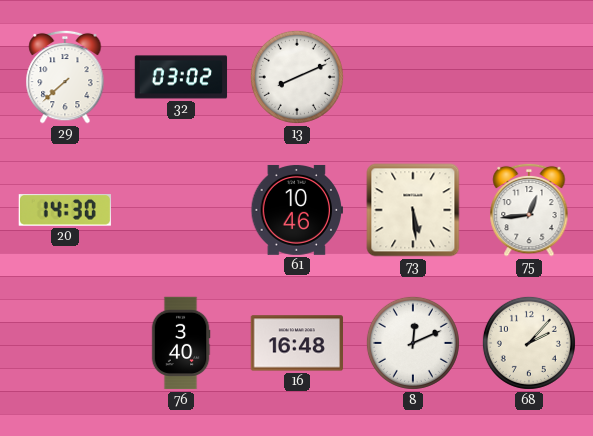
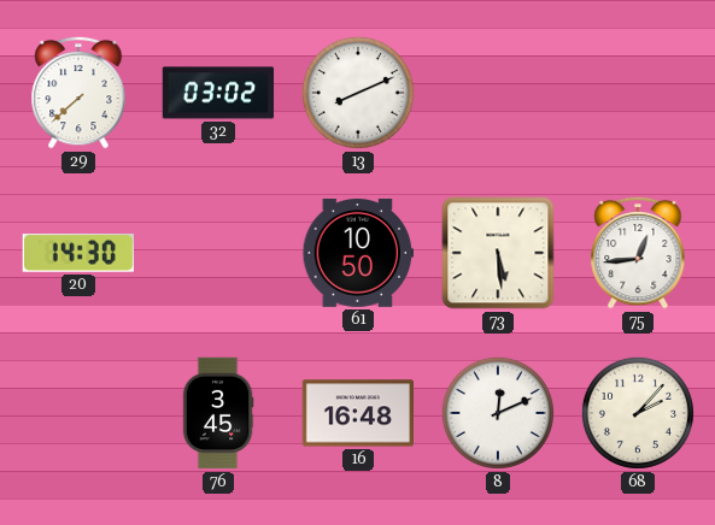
61: 10:46 -> 10:50
76: 3:40 -> 3:45
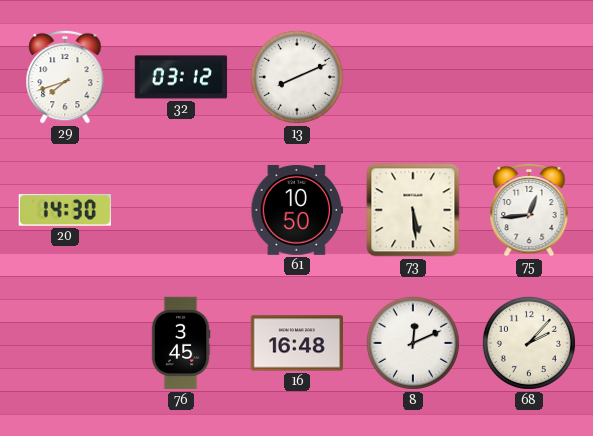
29: 7:38 -> 7:42
32: 03:02 -> 03:12
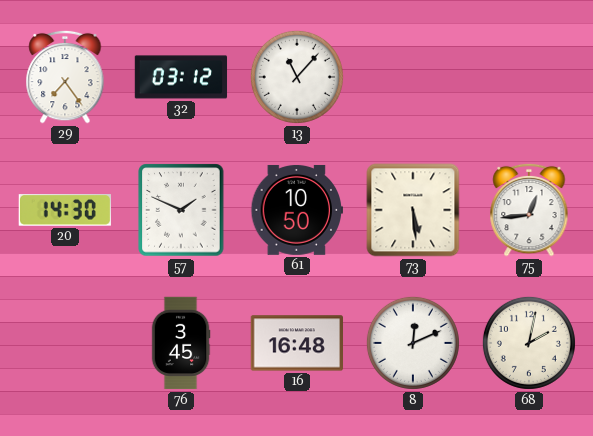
29: 7:42 -> 7:24
13: 8:11 -> 11:07
57: none -> 1:49
68: 2:07 -> 2:02
